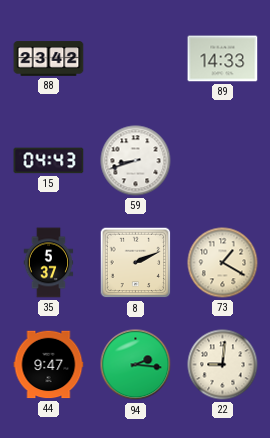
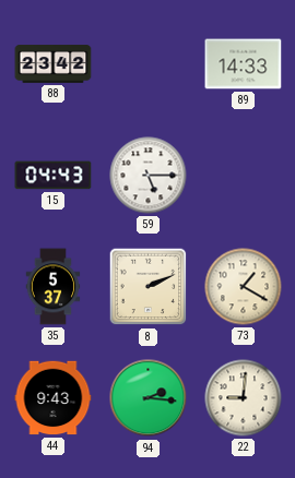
59: 8:42 -> 5:15
44: 9:47 -> 9:43
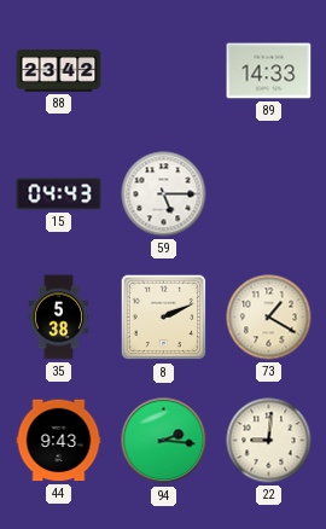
35: 5:37 -> 5:38
